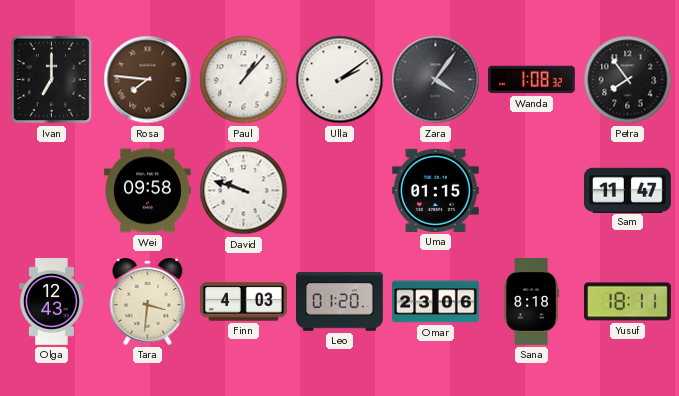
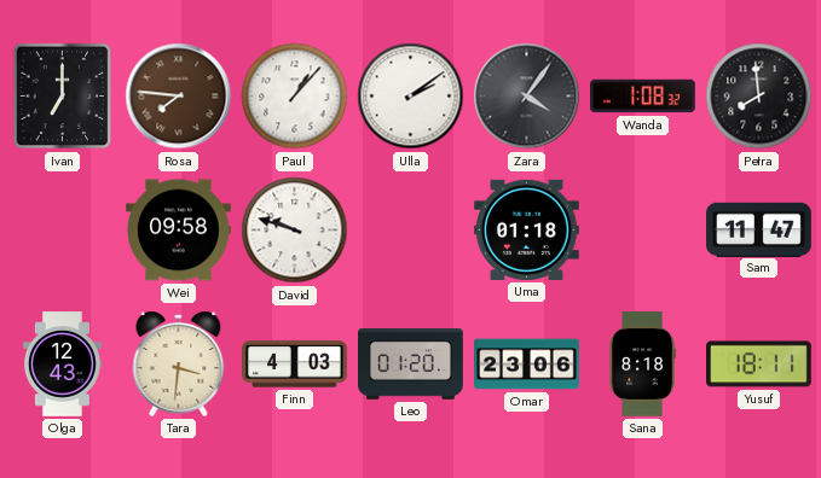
Petra: 7:54 -> 7:59
Uma: 01:15 -> 01:18
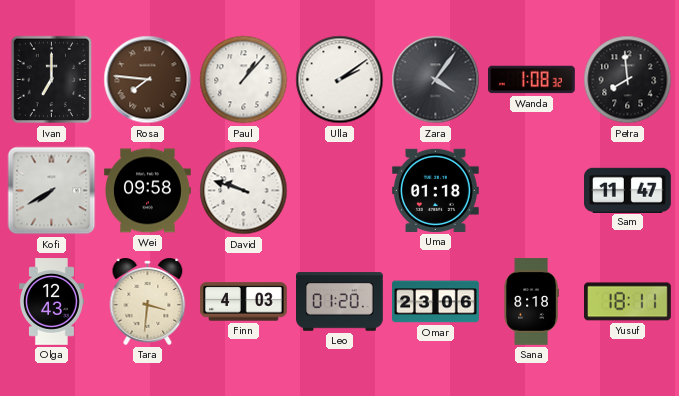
Kofi: none -> 7:40
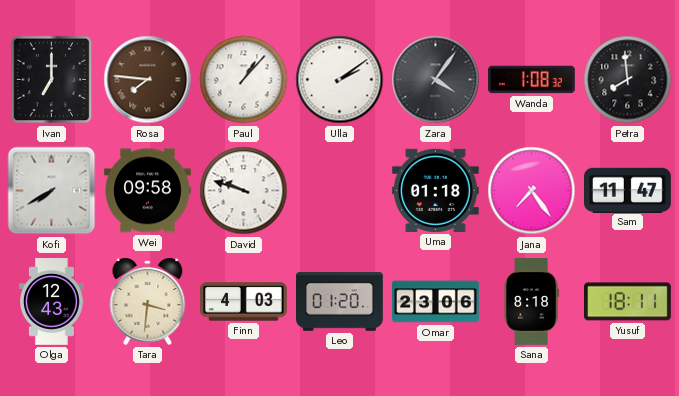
Jana: none -> 7:24
